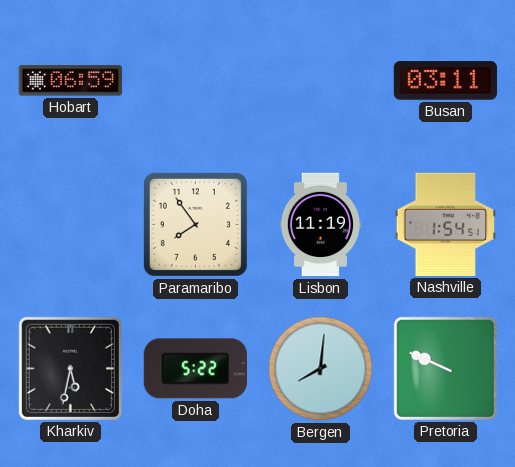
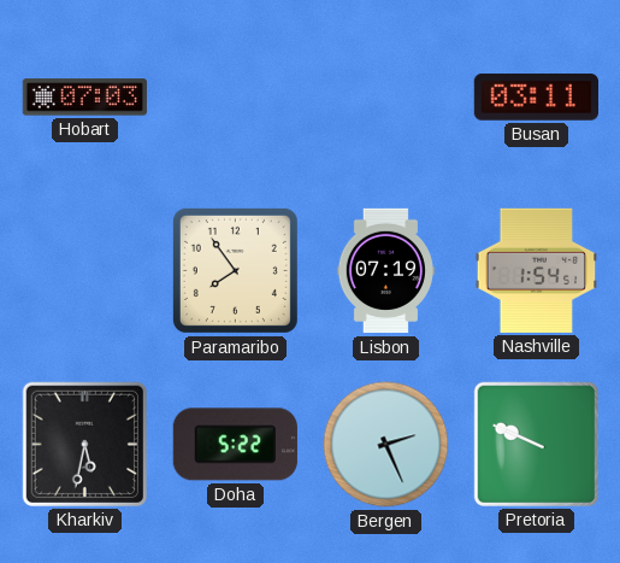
Hobart: 06:59 -> 07:03
Lisbon: 11:19 -> 07:19
Bergen: 8:01 -> 2:26
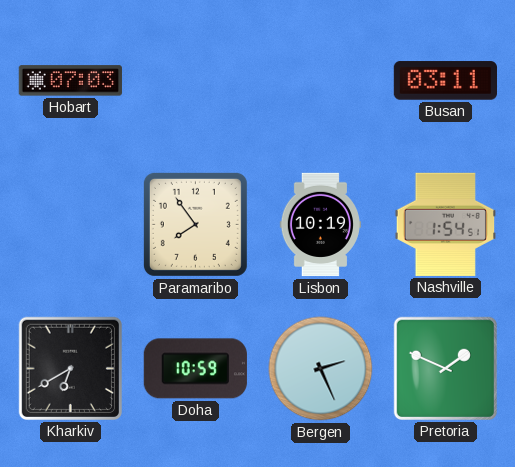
Lisbon: 07:19 -> 10:19
Kharkiv: 5:32 -> 6:40
Doha: 5:22 -> 10:59
Pretoria: 9:49 -> 1:49
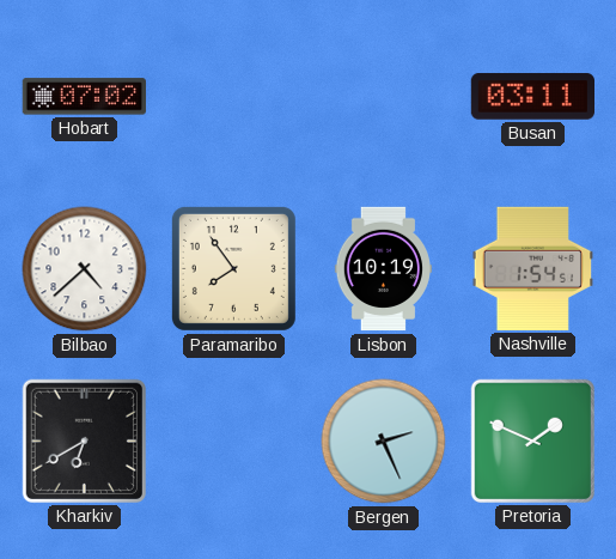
Hobart: 07:03 -> 07:02
Bilbao: none -> 4:38
Doha: 10:59 -> none
